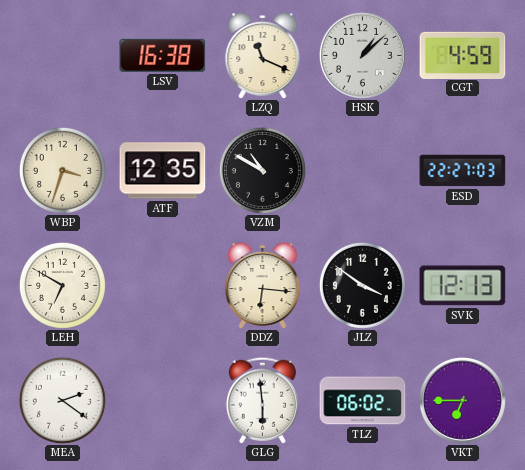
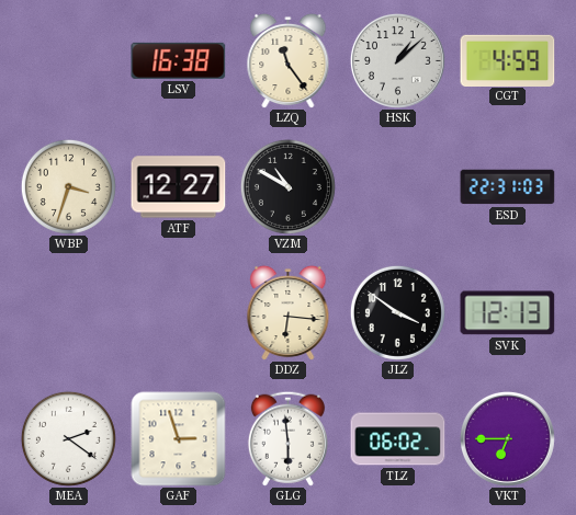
LZQ: 11:19 -> 11:24
ATF: 12:35 -> 12:27
ESD: 22:27 -> 22:31
LEH: 6:50 -> none
GAF: none -> 2:57
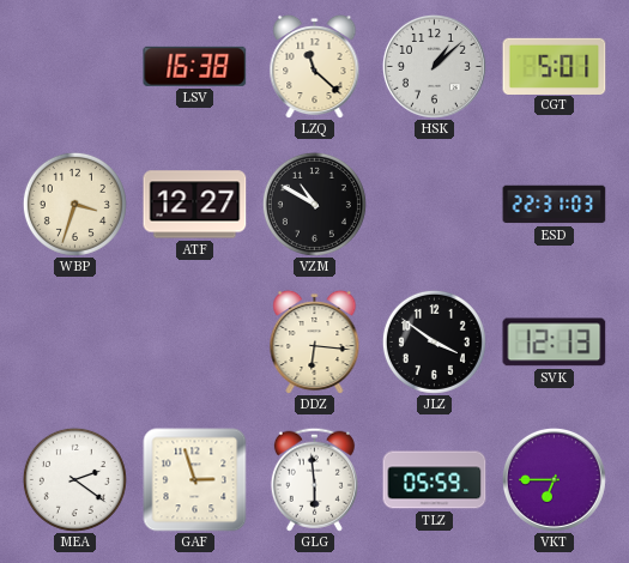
LZQ: 11:24 -> 11:22
CGT: 4:59 -> 5:01
TLZ: 06:02 -> 05:59
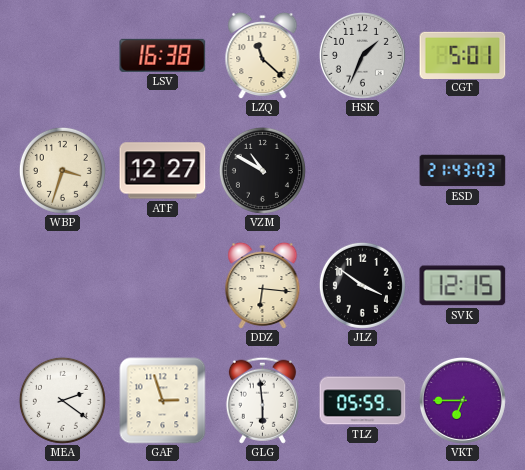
HSK: 1:08 -> 1:34
ESD: 22:31 -> 21:43
SVK: 12:13 -> 12:15
